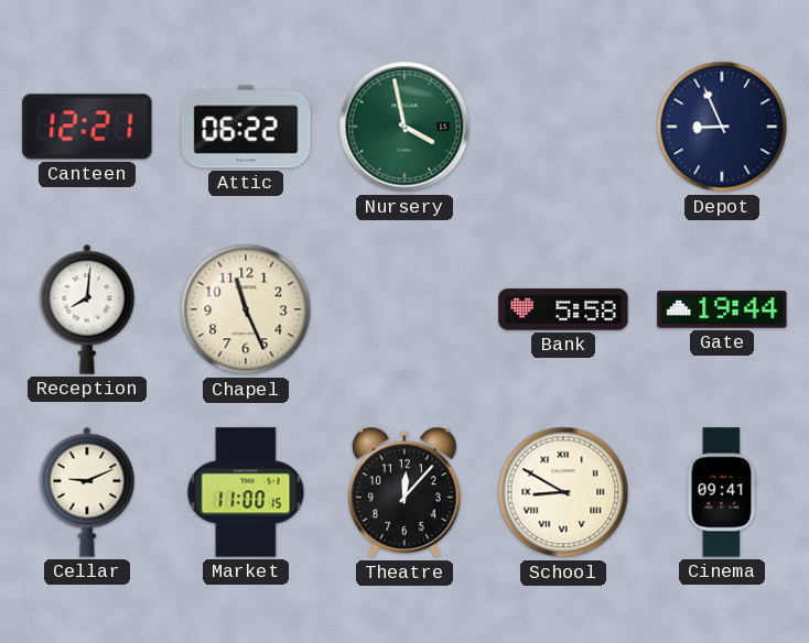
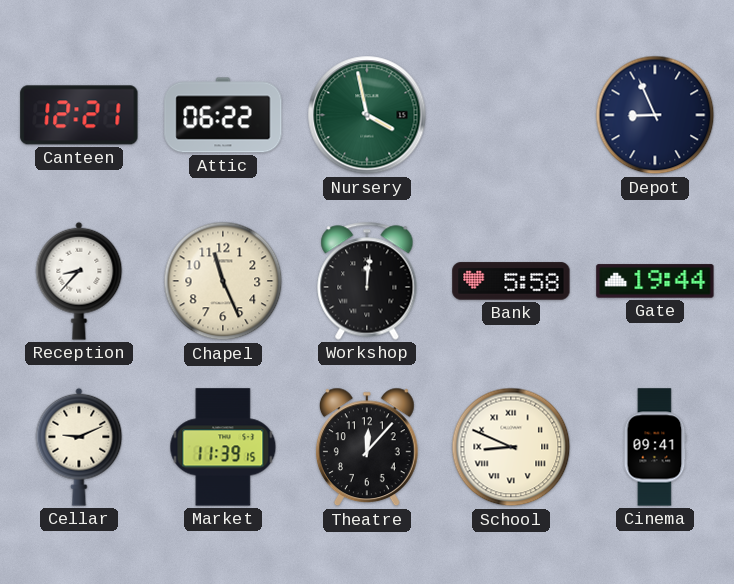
Reception: 8:01 -> 8:37
Workshop: none -> 12:01
Market: 11:00 -> 11:39
School: 8:50 -> 8:49
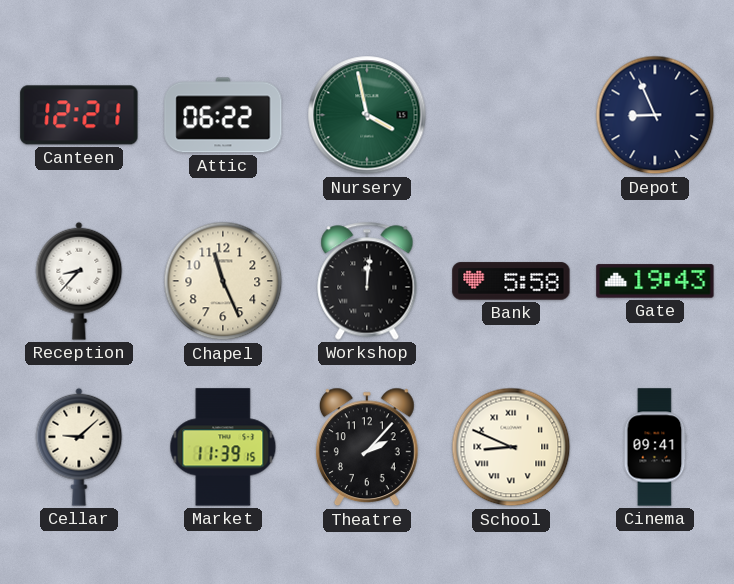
Gate: 19:44 -> 19:43
Cellar: 9:11 -> 9:08
Theatre: 12:07 -> 2:07
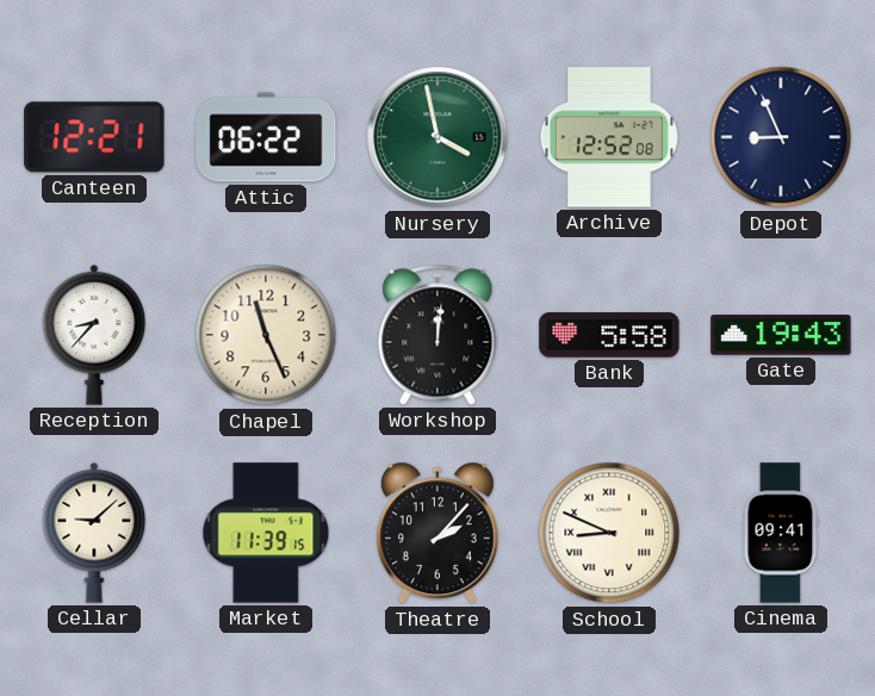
Archive: none -> 12:52
